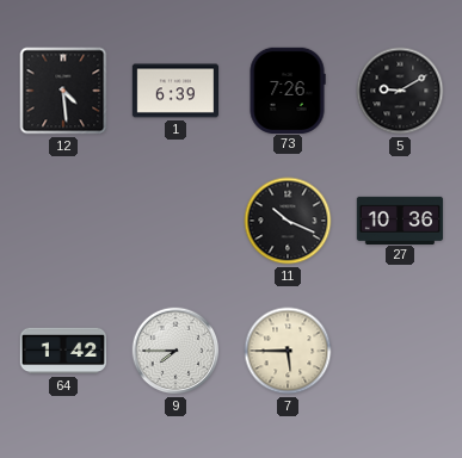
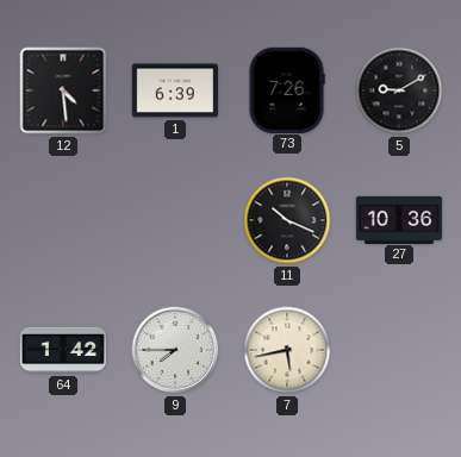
7: 5:45 -> 5:43
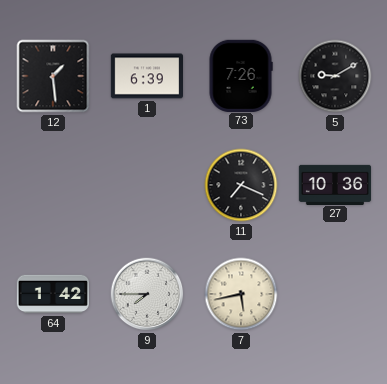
12: 4:29 -> 1:29
11: 10:19 -> 7:19
